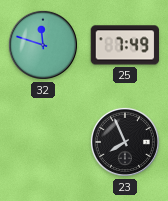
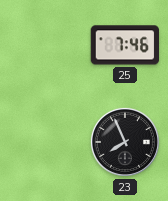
32: 11:48 -> none
25: 7:49 -> 7:46
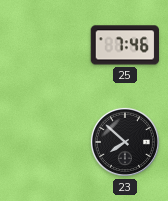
23: 7:56 -> 7:52
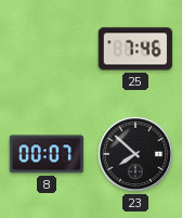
8: none -> 00:07
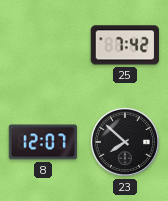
25: 7:46 -> 7:42
8: 00:07 -> 12:07
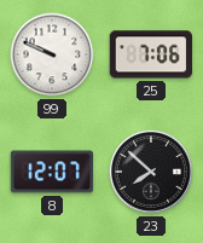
99: none -> 9:49
25: 7:42 -> 7:06
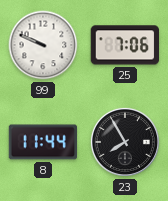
8: 12:07 -> 11:44
23: 7:52 -> 7:55
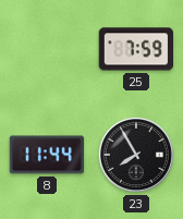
99: 9:49 -> none
25: 7:06 -> 7:59
